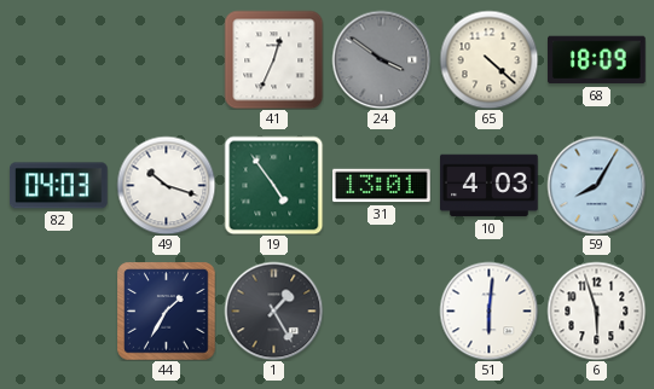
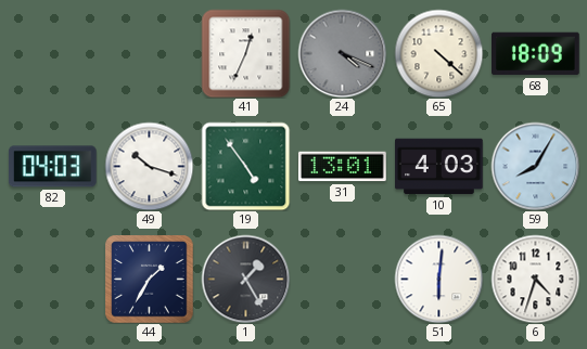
24: 3:51 -> 4:19
6: 5:57 -> 4:33
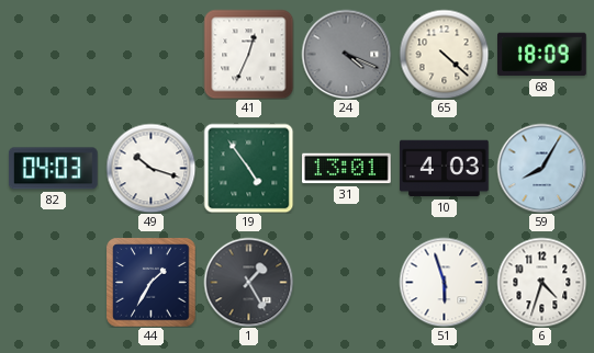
51: 6:01 -> 5:57
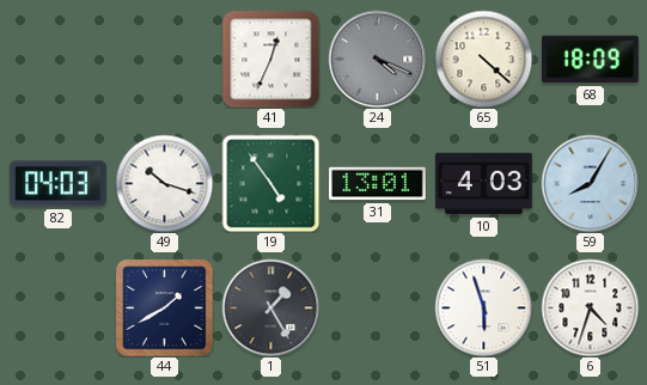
44: 1:35 -> 1:40
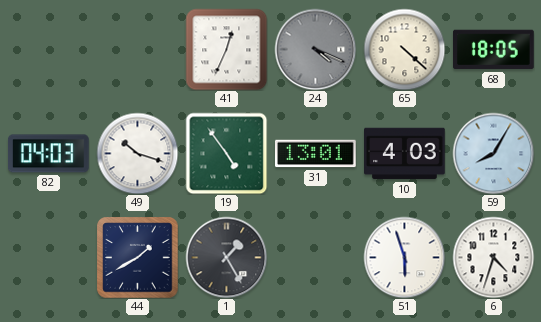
68: 18:09 -> 18:05
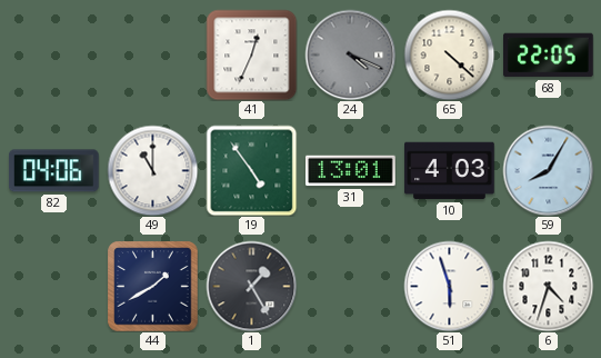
68: 18:05 -> 22:05
82: 04:03 -> 04:06
49: 10:18 -> 11:00
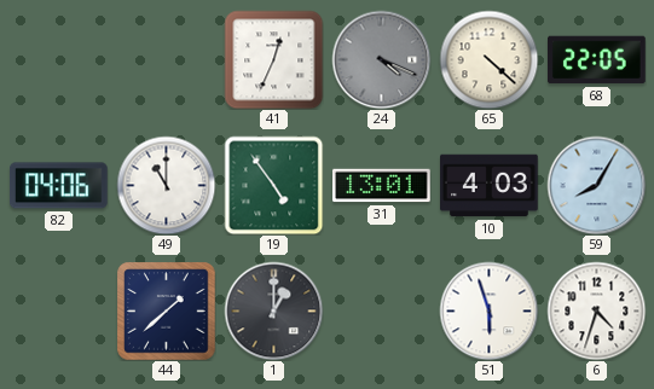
44: 1:40 -> 1:38
1: 1:25 -> 1:00
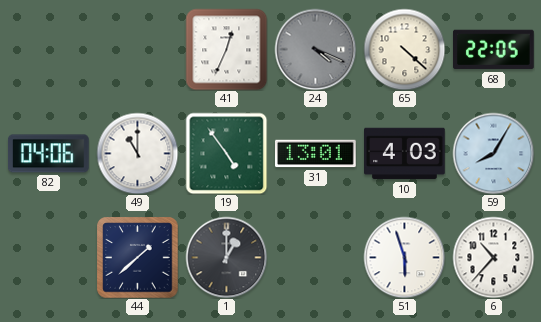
6: 4:33 -> 10:37
